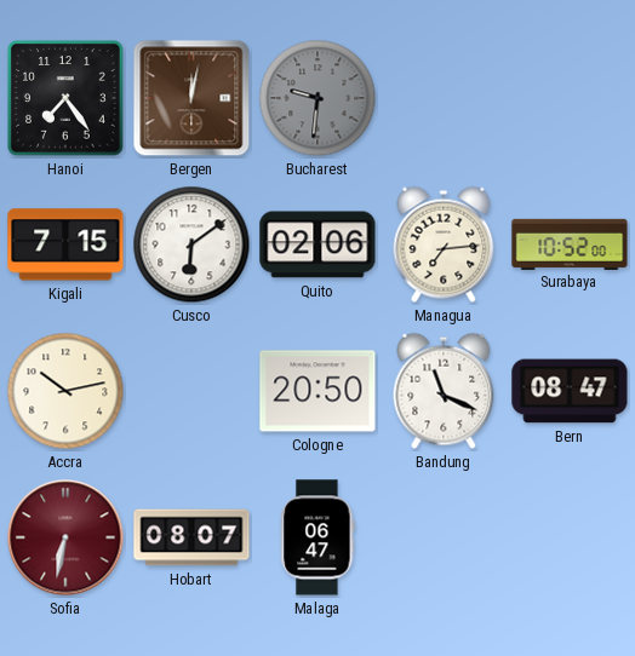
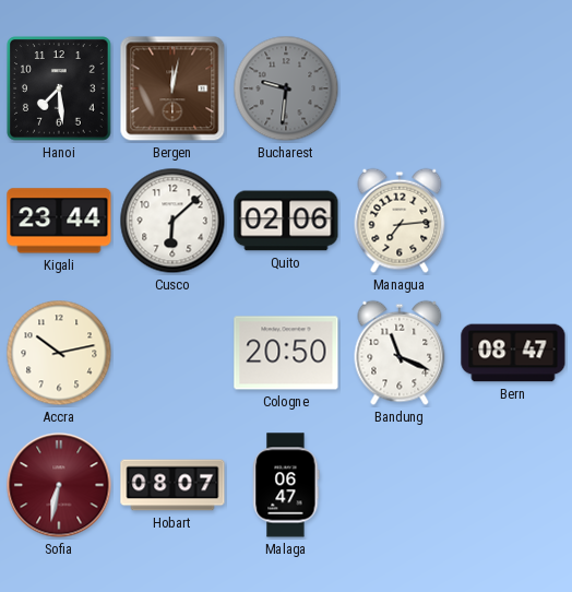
Hanoi: 7:24 -> 7:29
Kigali: 7:15 -> 23:44
Cusco: 6:09 -> 6:08
Surabaya: 10:52 -> none
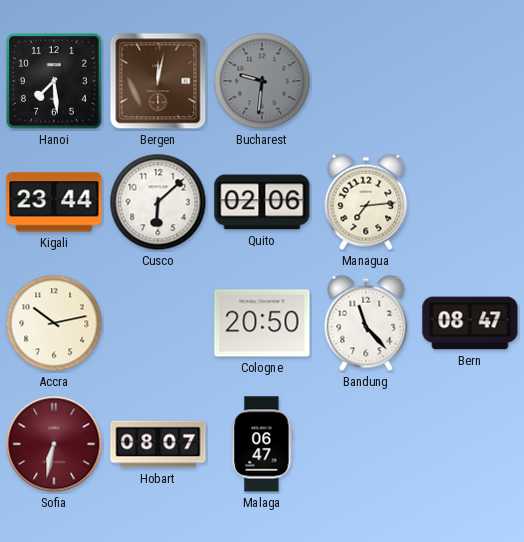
Bandung: 11:19 -> 11:23
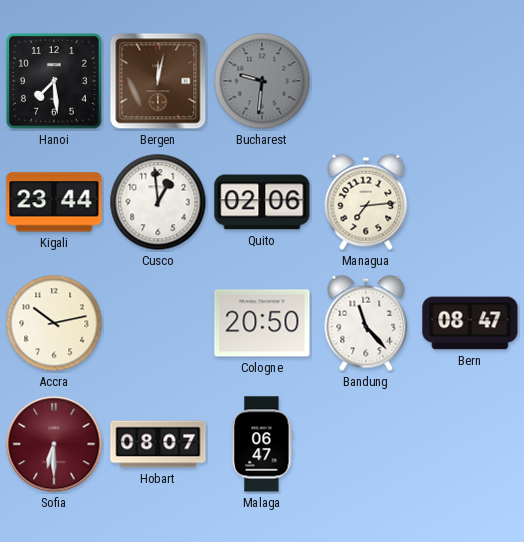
Cusco: 6:08 -> 12:59
Sofia: 6:32 -> 6:30
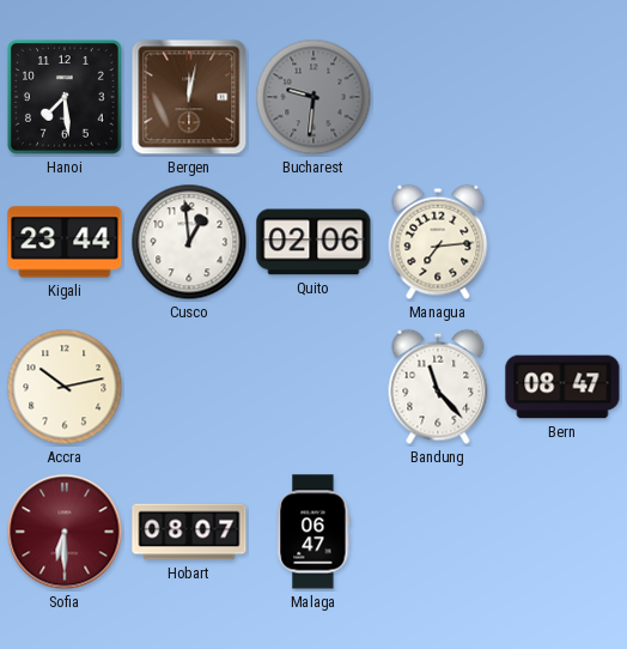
Cologne: 20:50 -> none
